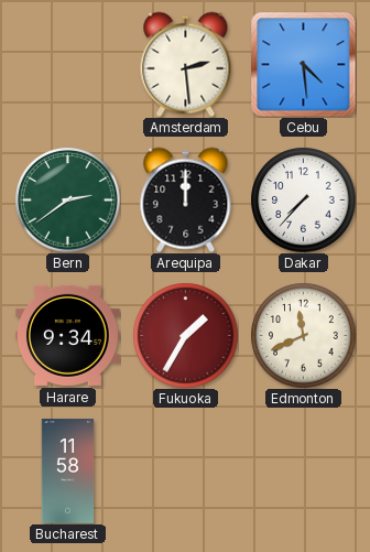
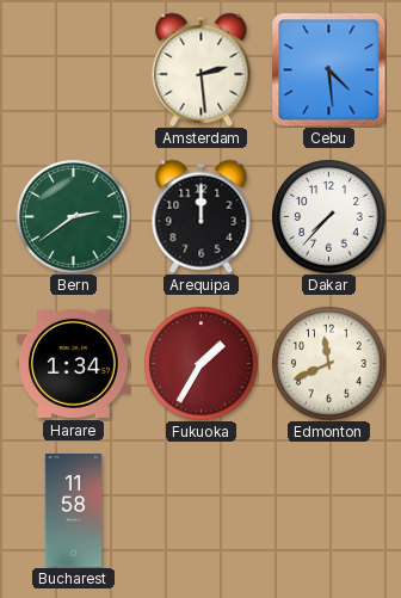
Harare: 9:34 -> 1:34
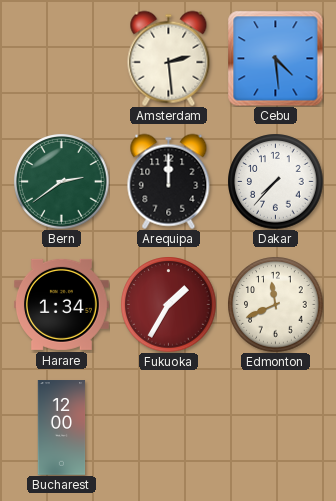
Bucharest: 11:58 -> 12:00
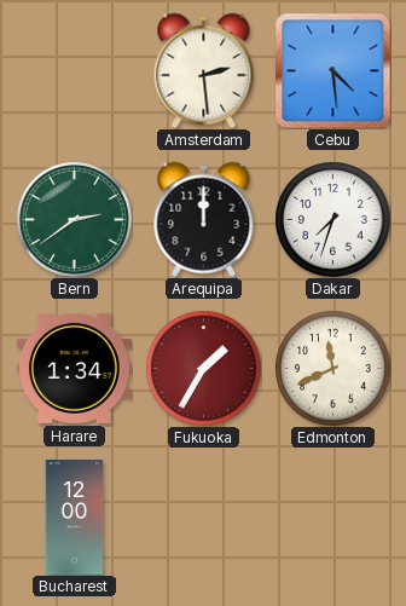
Dakar: 7:37 -> 7:33
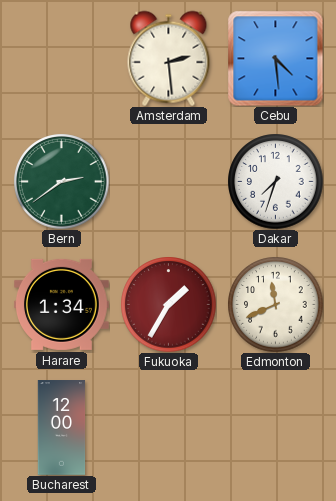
Arequipa: 12:00 -> none
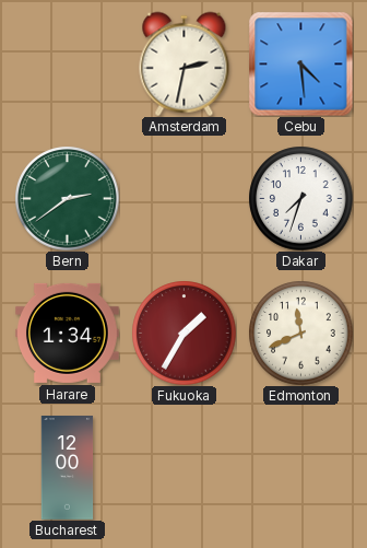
Amsterdam: 2:29 -> 2:32
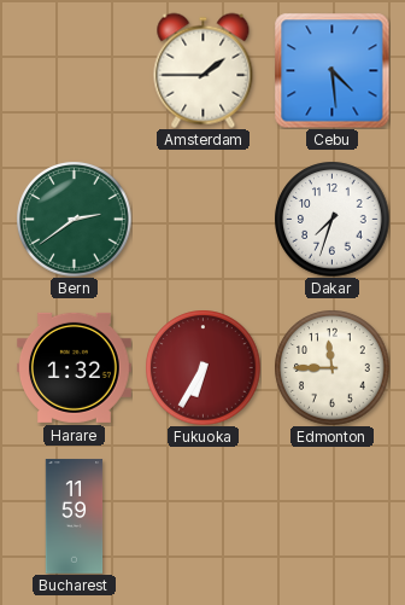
Amsterdam: 2:32 -> 1:45
Harare: 1:34 -> 1:32
Fukuoka: 1:35 -> 6:35
Edmonton: 11:41 -> 11:45
Bucharest: 12:00 -> 11:59
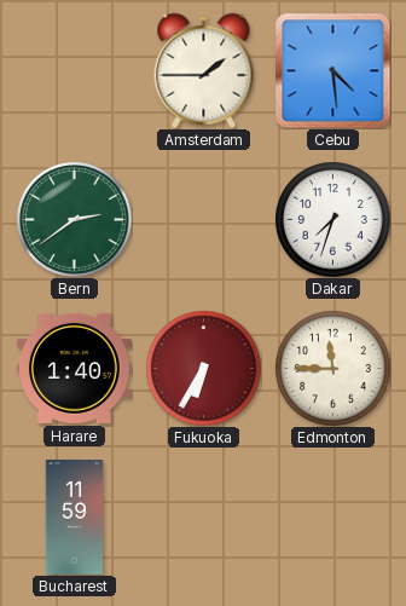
Harare: 1:32 -> 1:40
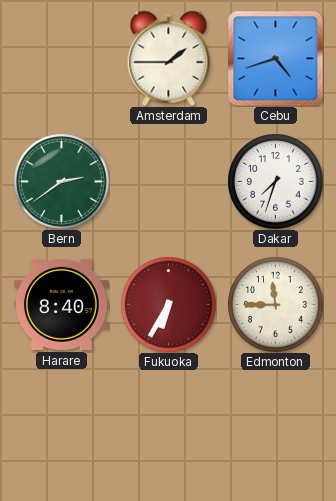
Cebu: 4:29 -> 4:42
Harare: 1:40 -> 8:40
Bucharest: 11:59 -> none
